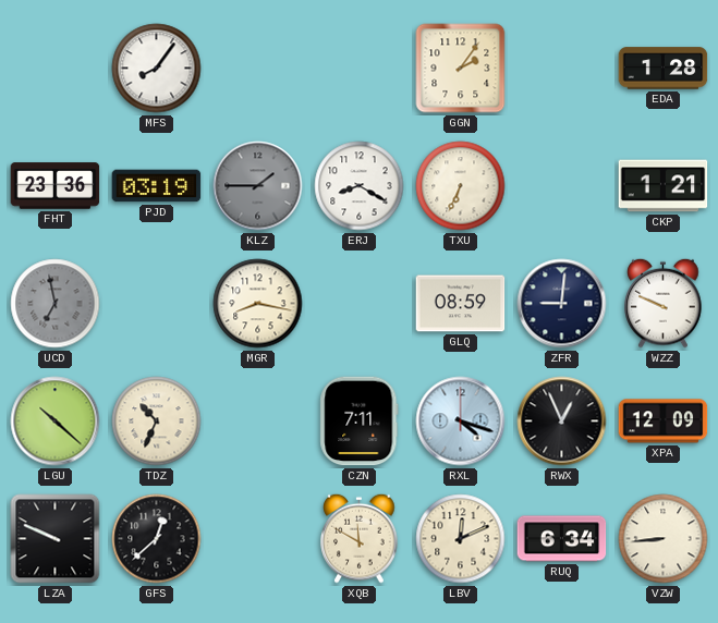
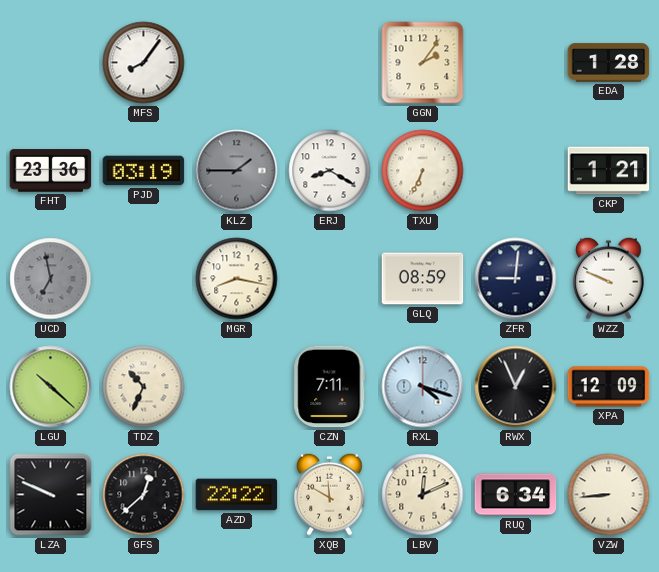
AZD: none -> 22:22
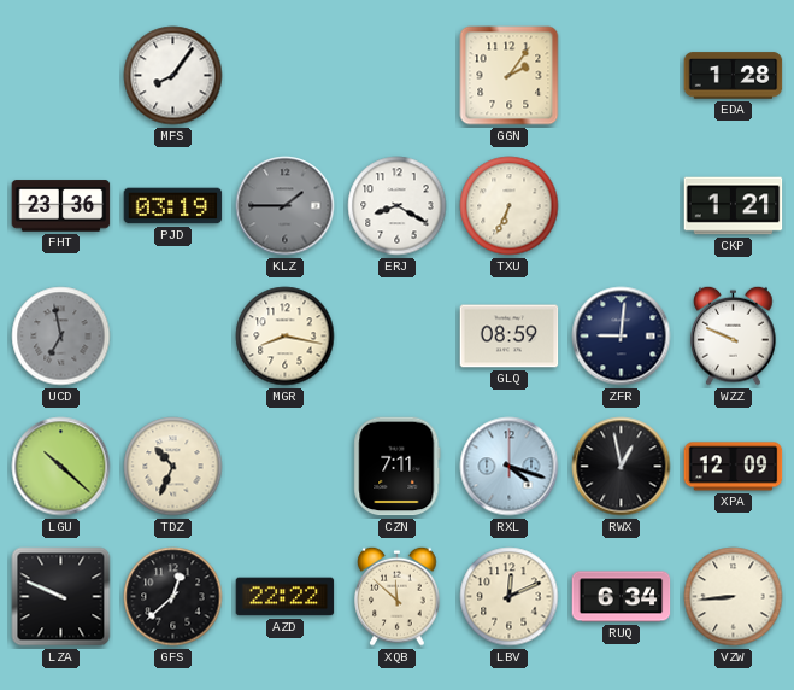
RWX: 12:56 -> 12:58
XQB: 11:50 -> 11:52
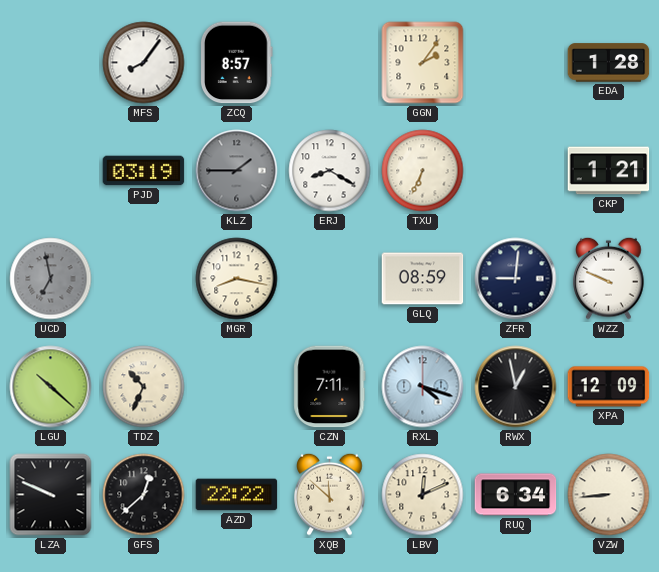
ZCQ: none -> 8:57
FHT: 23:36 -> none
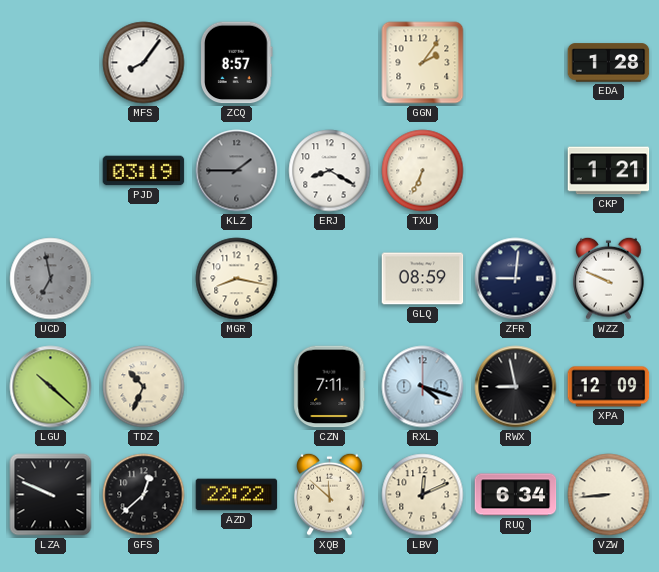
RWX: 12:58 -> 8:58
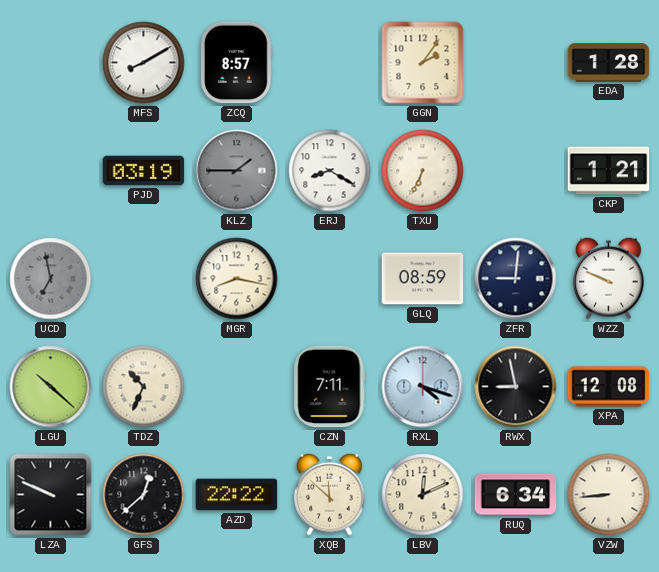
MFS: 8:06 -> 8:10
XPA: 12:09 -> 12:08
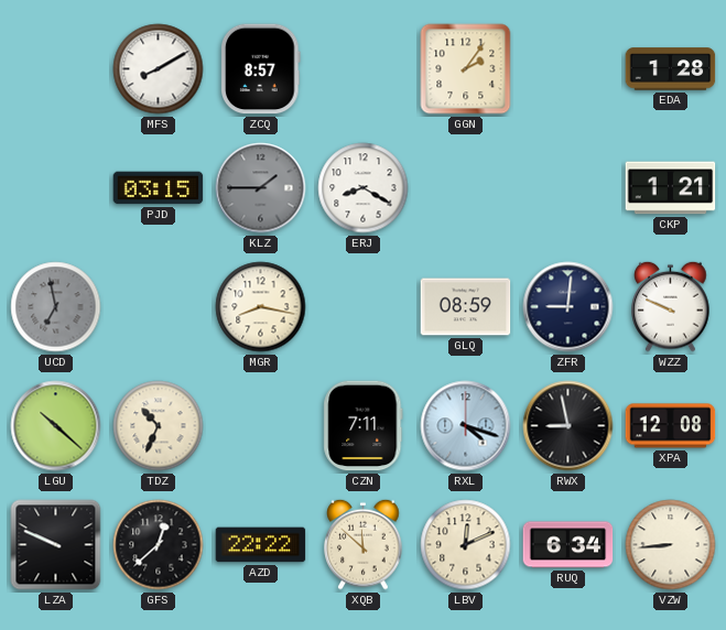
PJD: 03:19 -> 03:15
TXU: 6:34 -> none
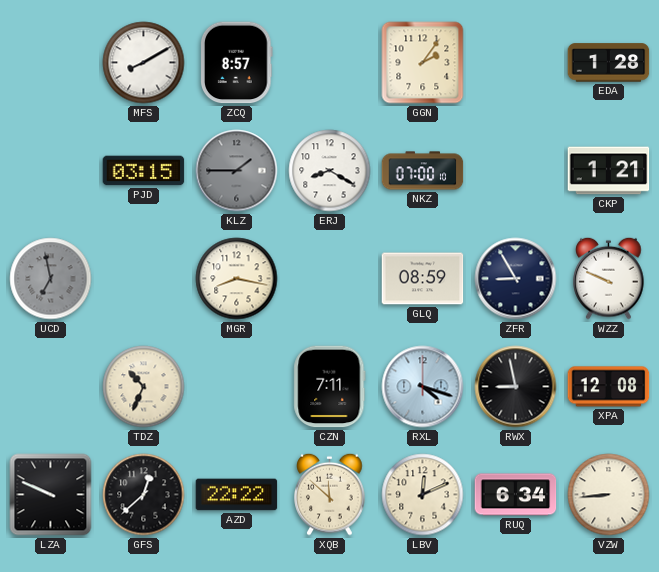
NKZ: none -> 07:00
ZFR: 9:01 -> 8:55
LGU: 10:22 -> none
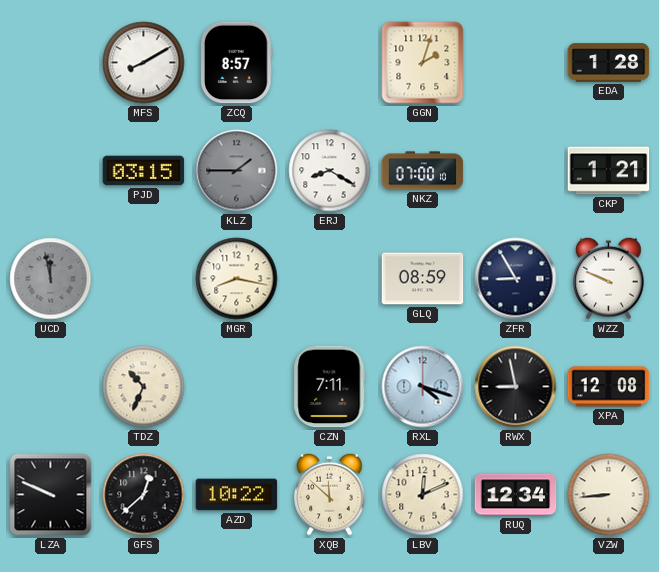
GGN: 2:06 -> 2:03
UCD: 6:58 -> 11:58
AZD: 22:22 -> 10:22
RUQ: 6:34 -> 12:34
